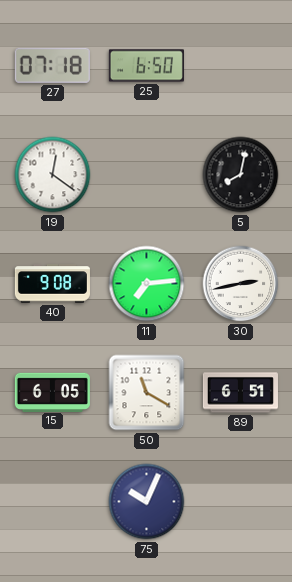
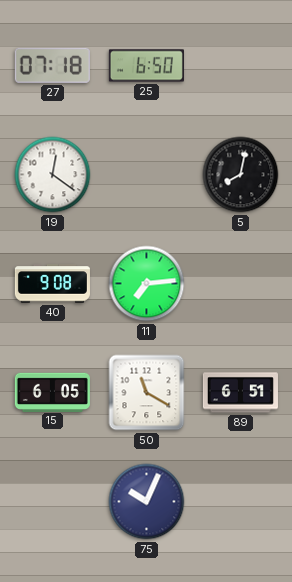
30: 2:43 -> none
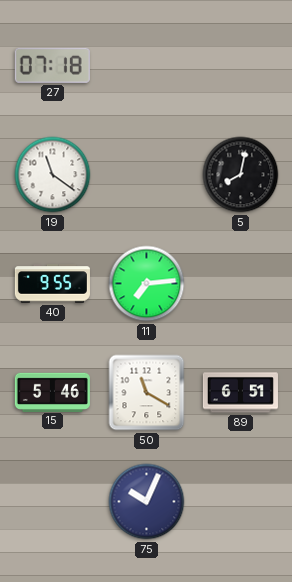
25: 6:50 -> none
19: 12:21 -> 11:21
40: 9:08 -> 9:55
15: 6:05 -> 5:46
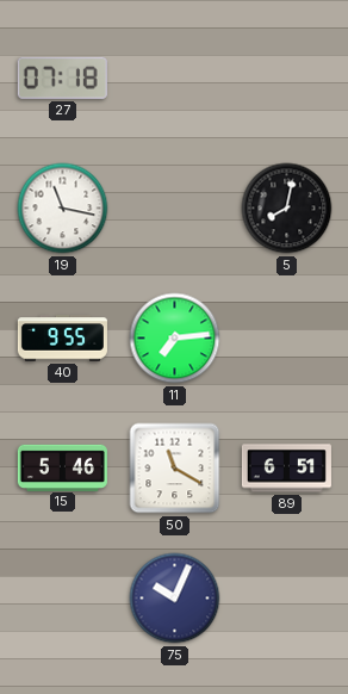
19: 11:21 -> 11:17
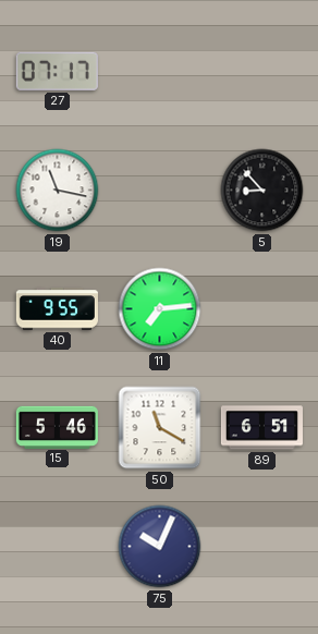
27: 07:18 -> 07:17
5: 8:02 -> 8:53
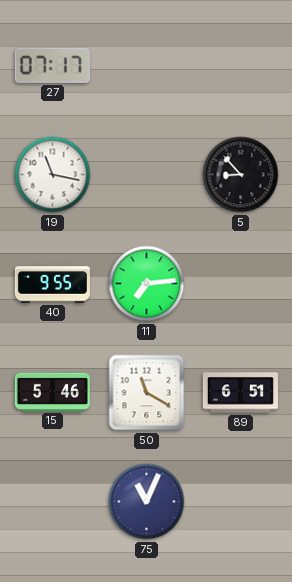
75: 10:04 -> 11:04
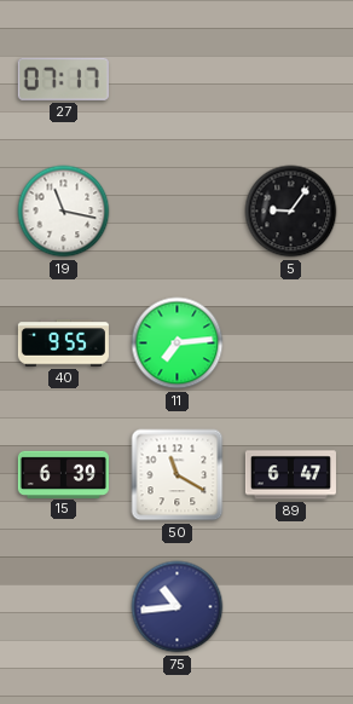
5: 8:53 -> 9:06
15: 5:46 -> 6:39
89: 6:51 -> 6:47
75: 11:04 -> 10:44
